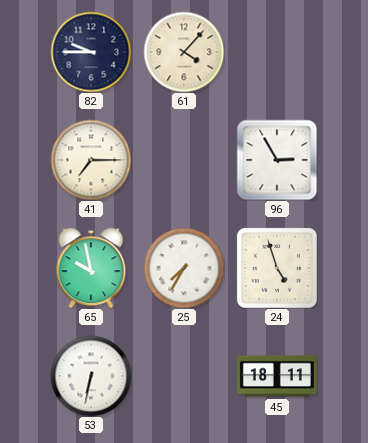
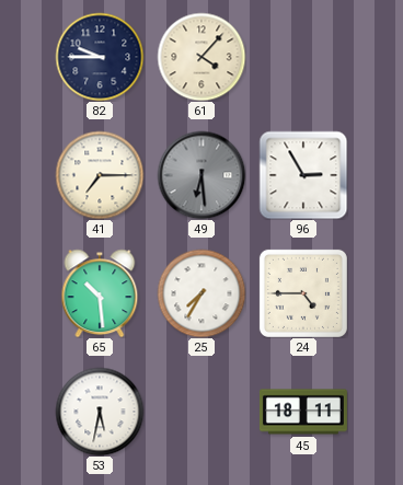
49: none -> 6:29
65: 9:58 -> 10:29
24: 4:57 -> 4:45
53: 6:32 -> 5:32
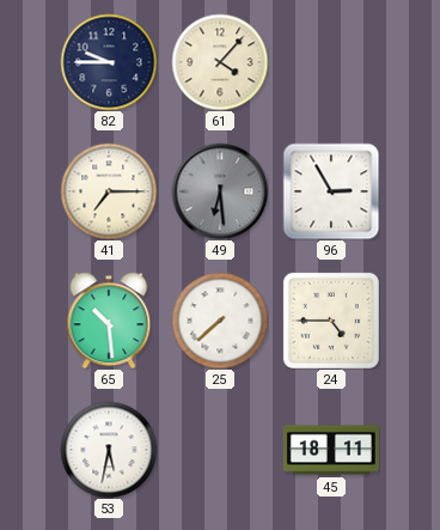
25: 7:35 -> 7:38
